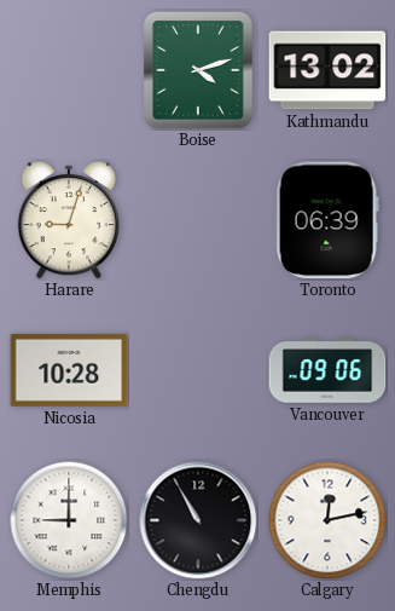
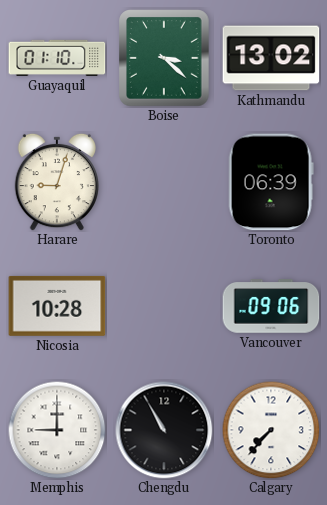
Guayaquil: none -> 01:10
Boise: 4:12 -> 3:22
Calgary: 12:13 -> 7:37
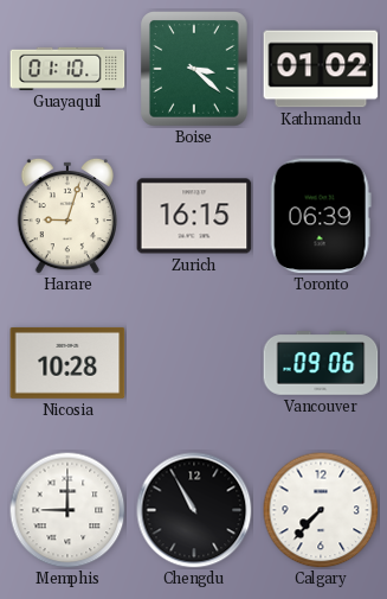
Kathmandu: 13:02 -> 01:02
Zurich: none -> 16:15
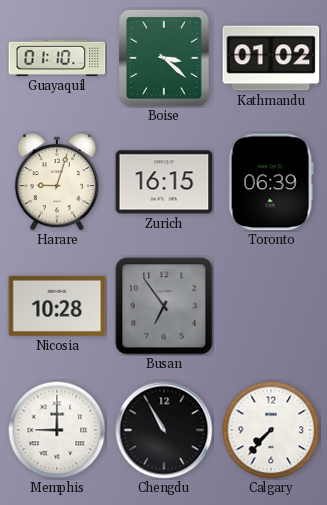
Busan: none -> 6:54
Vancouver: 09:06 -> none
